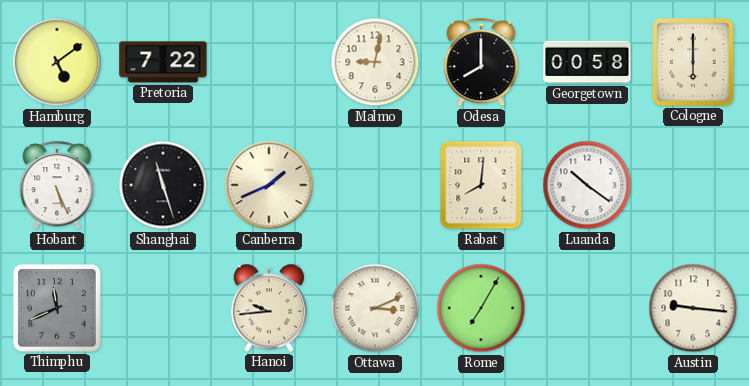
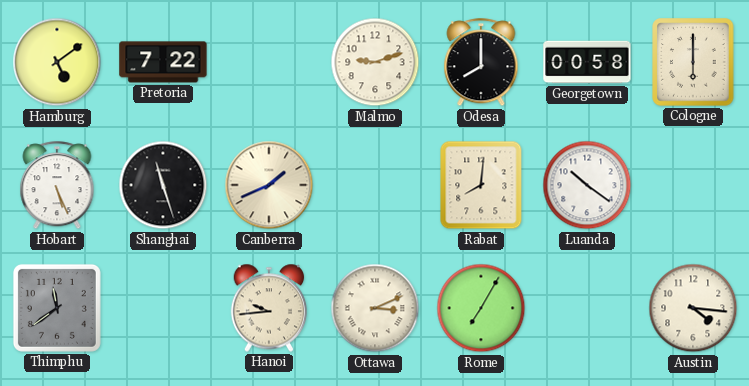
Malmo: 9:02 -> 9:12
Thimphu: 11:41 -> 11:39
Austin: 9:16 -> 4:16
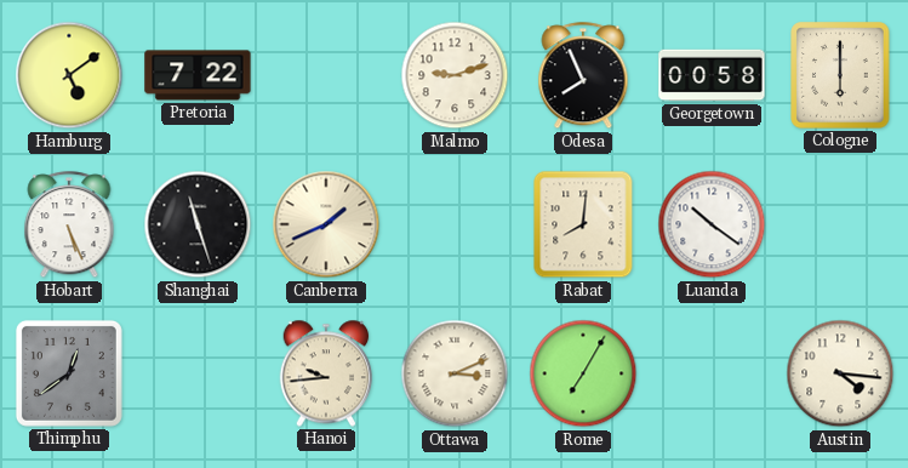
Odesa: 8:00 -> 7:56
Thimphu: 11:39 -> 12:39
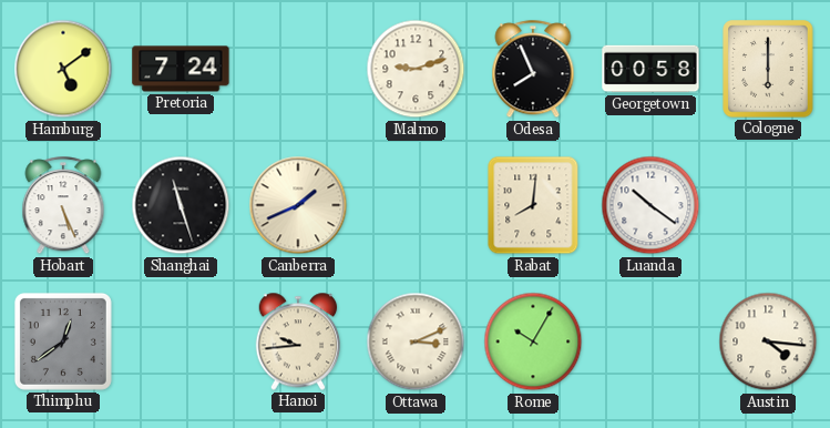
Pretoria: 7:22 -> 7:24
Rome: 7:05 -> 10:05
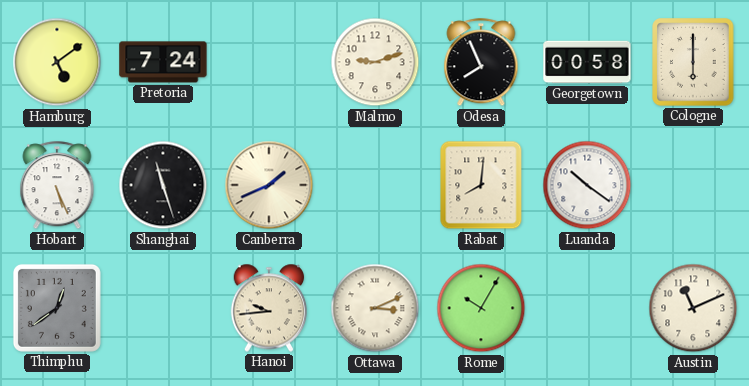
Austin: 4:16 -> 11:11
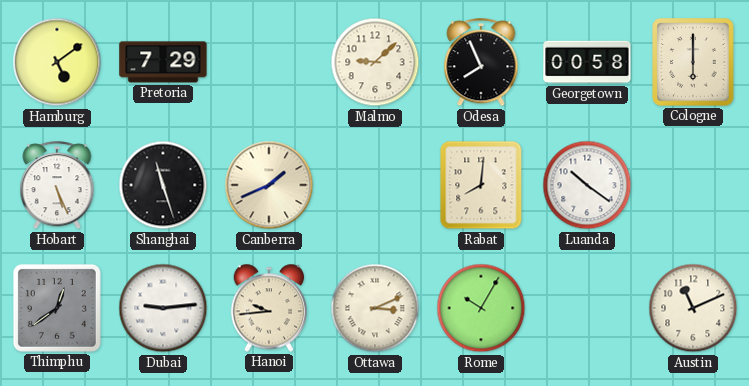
Pretoria: 7:24 -> 7:29
Malmo: 9:12 -> 9:08
Dubai: none -> 9:14
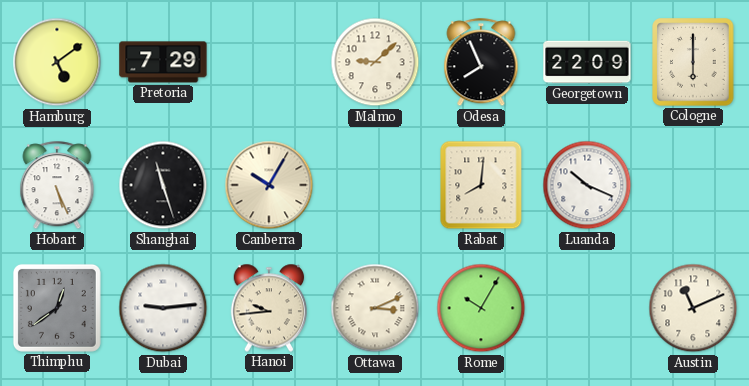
Georgetown: 00:58 -> 22:09
Canberra: 1:41 -> 10:05
Luanda: 10:21 -> 10:19
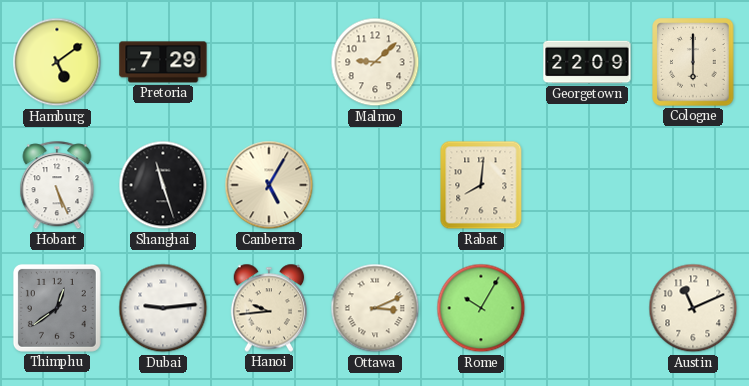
Odesa: 7:56 -> none
Canberra: 10:05 -> 5:05
Luanda: 10:19 -> none
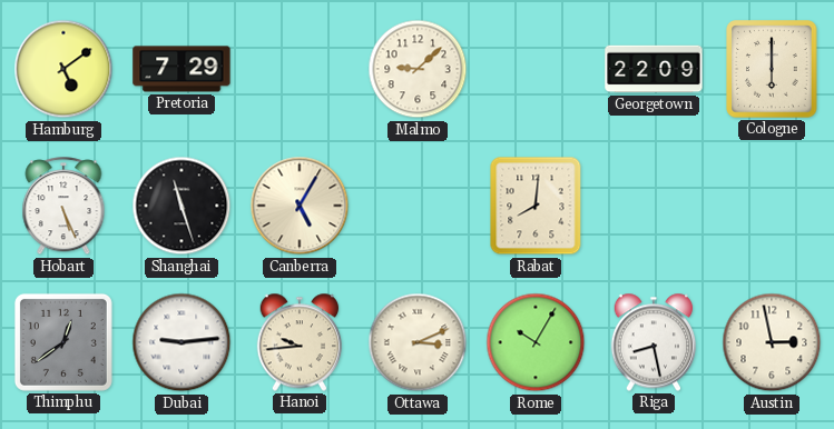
Riga: none -> 8:28
Austin: 11:11 -> 2:58
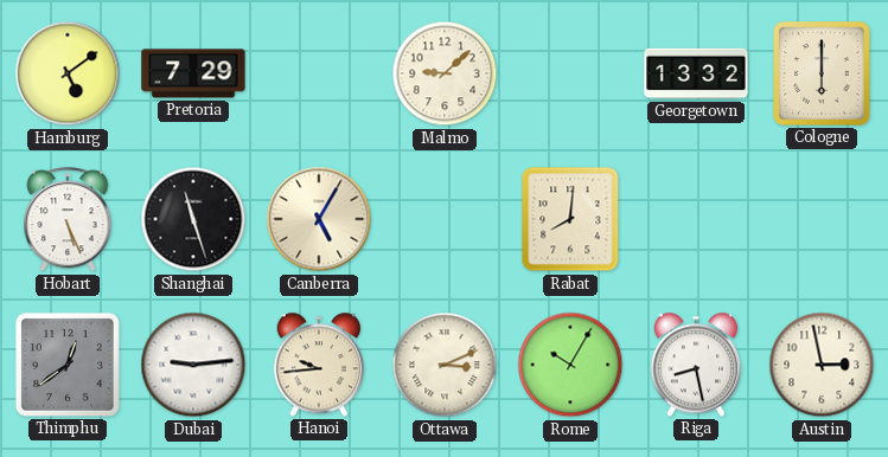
Georgetown: 22:09 -> 13:32
